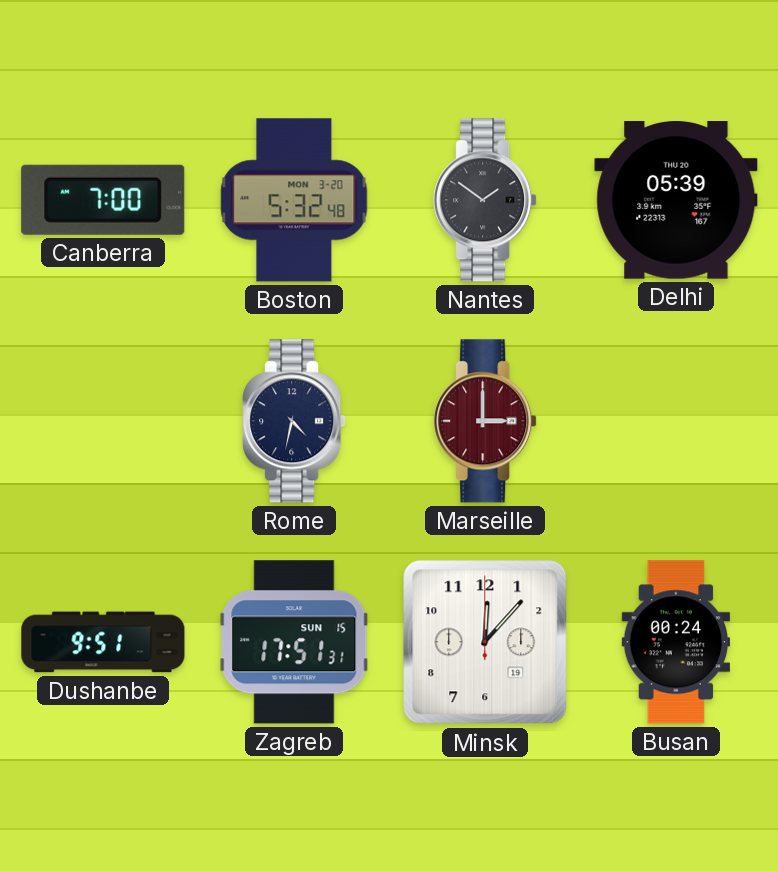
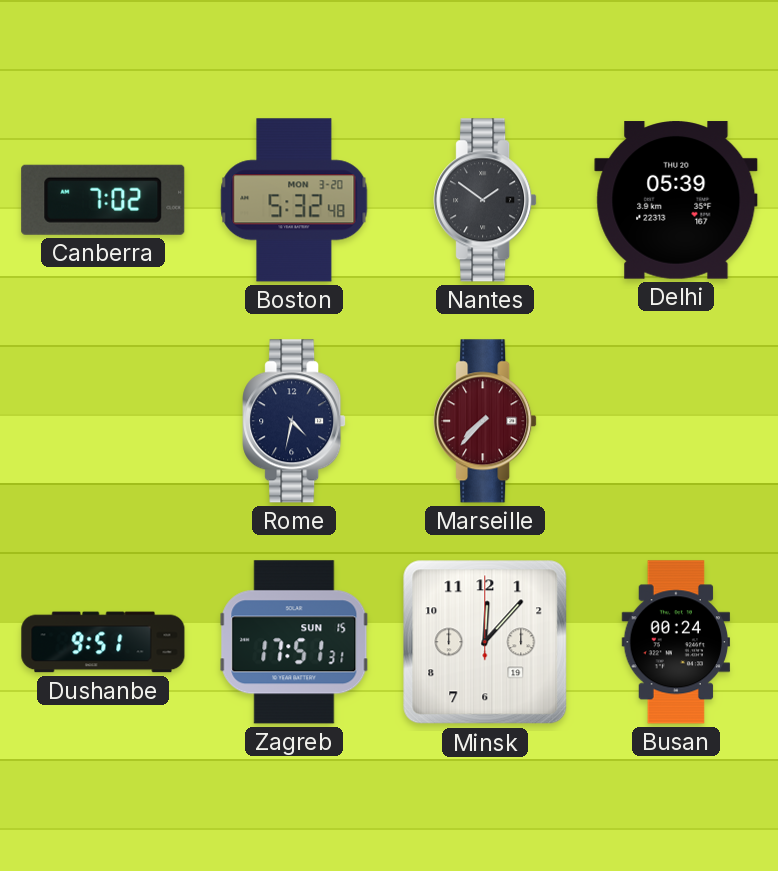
Canberra: 7:00 -> 7:02
Marseille: 3:00 -> 7:37
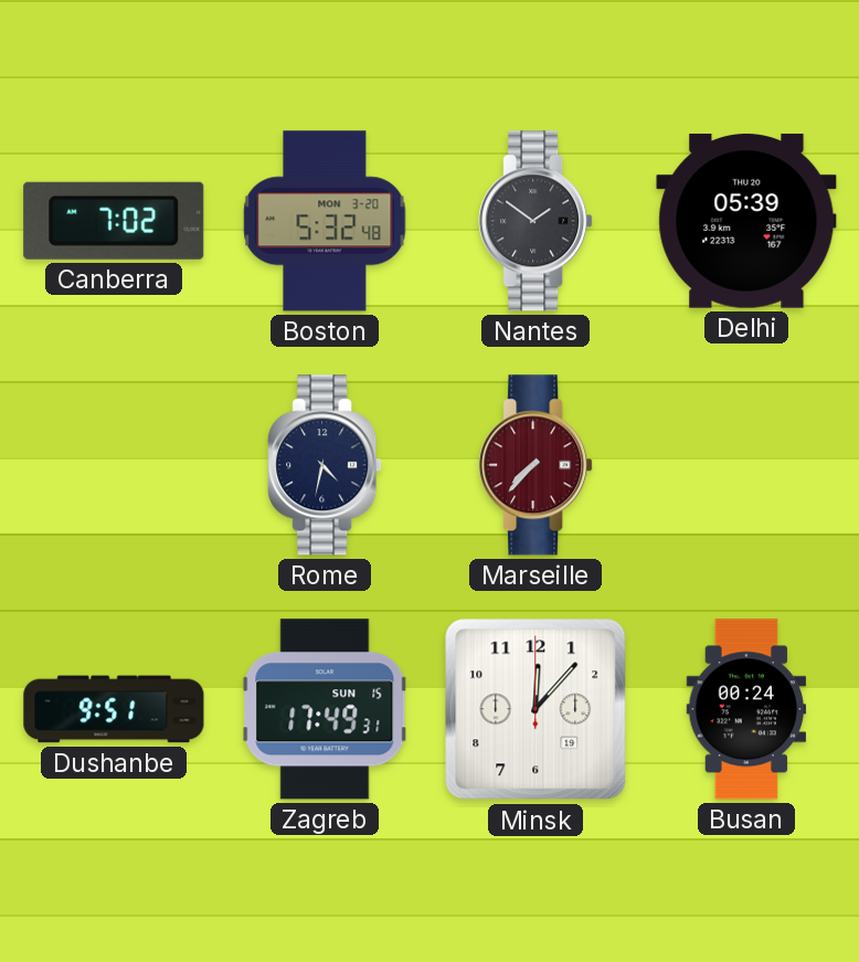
Zagreb: 17:51 -> 17:49
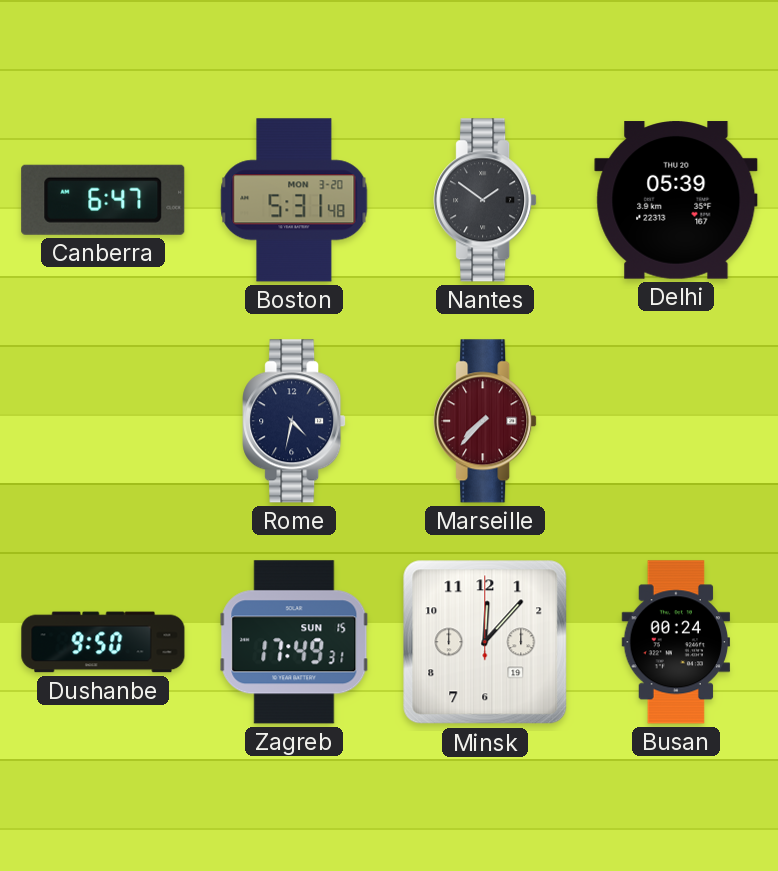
Canberra: 7:02 -> 6:47
Boston: 5:32 -> 5:31
Dushanbe: 9:51 -> 9:50
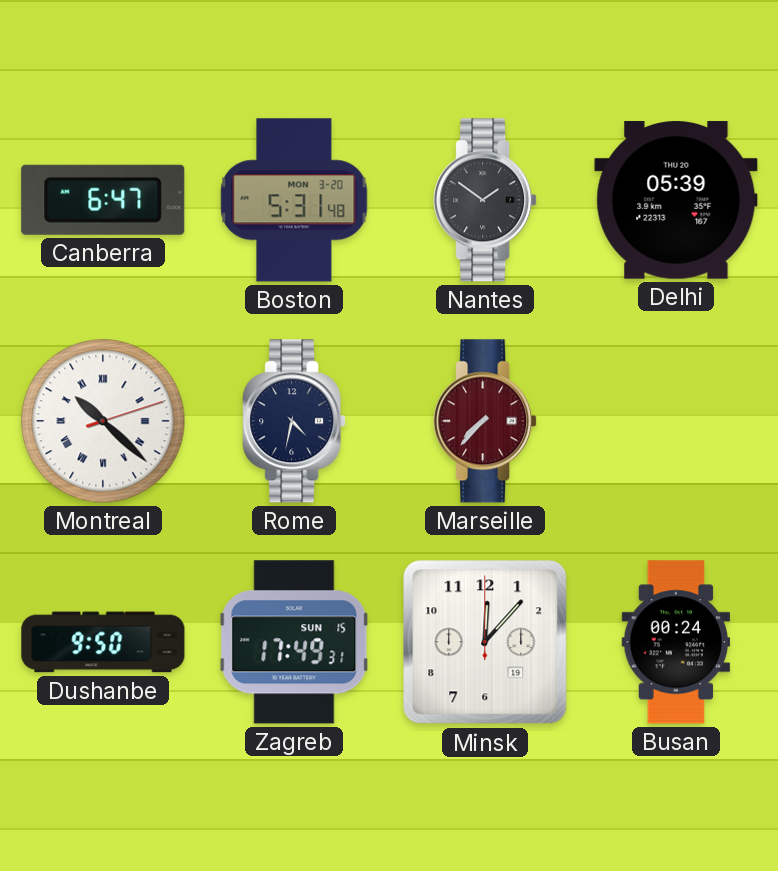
Montreal: none -> 10:22
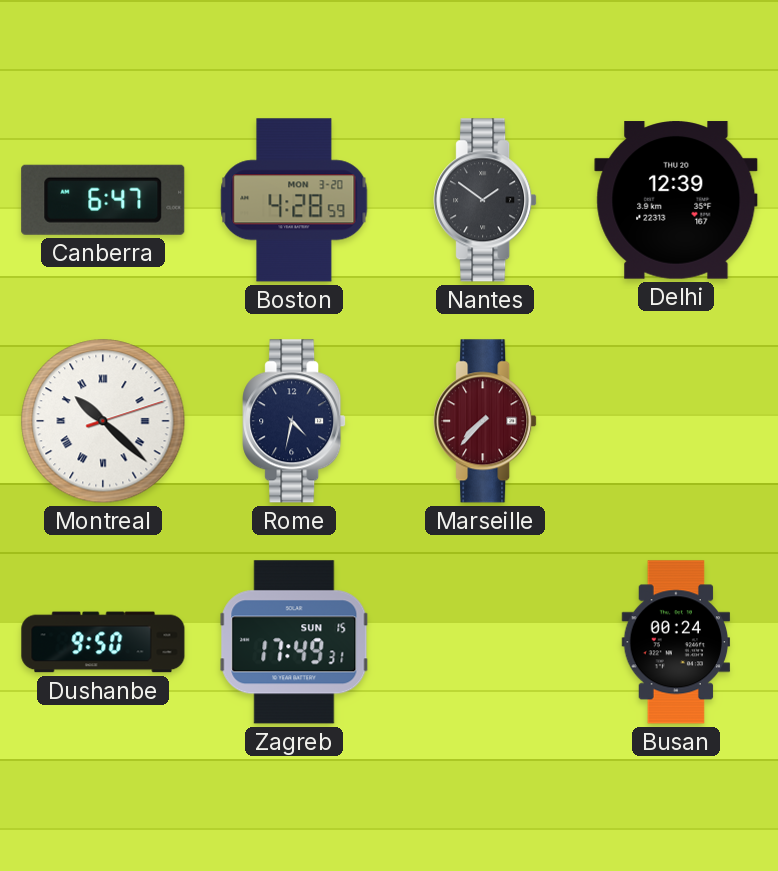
Boston: 5:31 -> 4:28
Delhi: 05:39 -> 12:39
Minsk: 12:07 -> none
